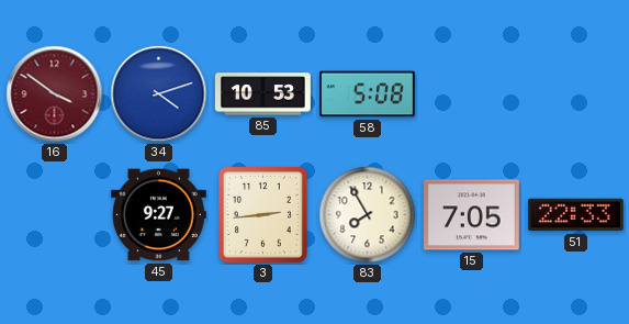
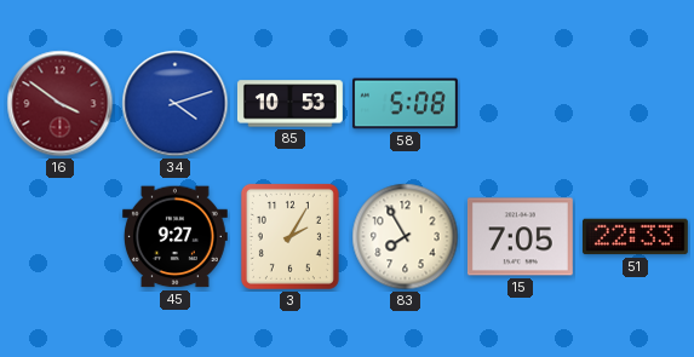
3: 2:44 -> 2:05
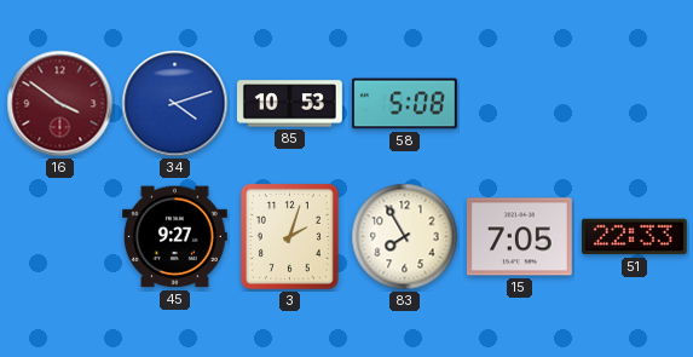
3: 2:05 -> 2:03
